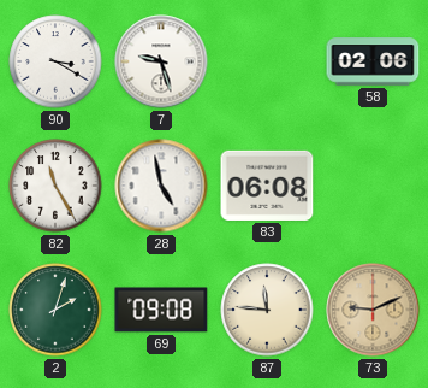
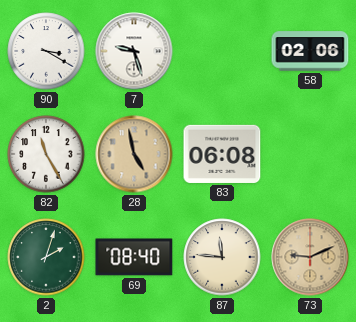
28 dial: white -> champagne
69: 09:08 -> 08:40
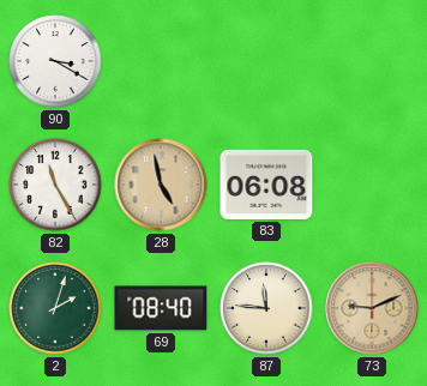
7: 9:27 -> none
58: 02:06 -> none
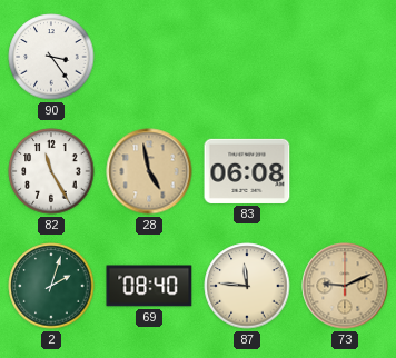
90: 3:20 -> 3:24
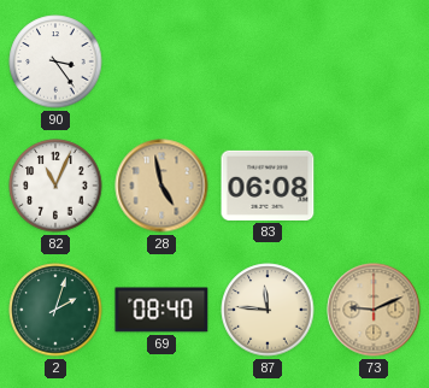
82: 11:25 -> 11:04
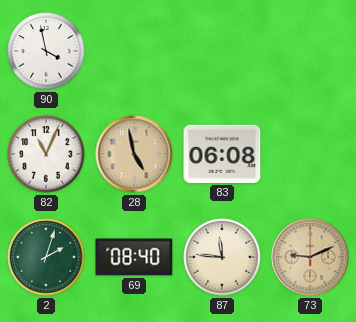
90: 3:24 -> 3:58
